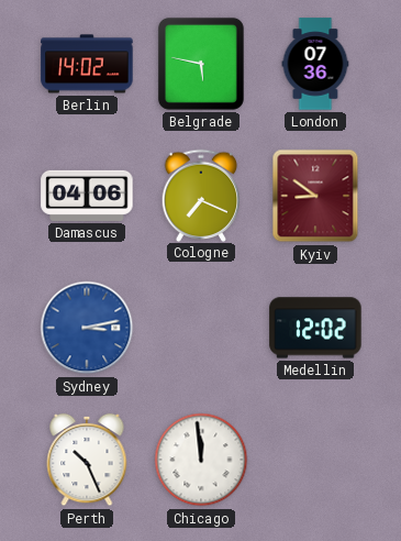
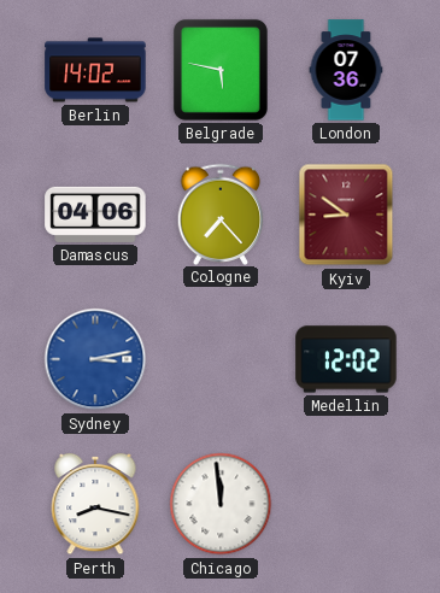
Cologne: 7:19 -> 7:23
Perth: 10:26 -> 8:17
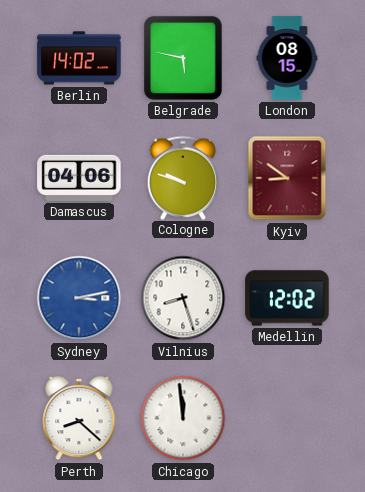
London: 07:36 -> 08:15
Cologne: 7:23 -> 9:48
Vilnius: none -> 8:27
Perth: 8:17 -> 8:22
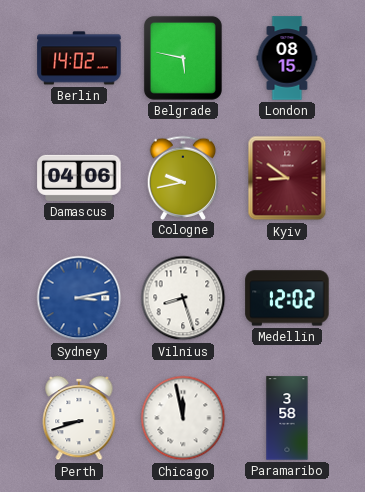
Cologne: 9:48 -> 9:43
Perth: 8:22 -> 8:42
Chicago: 11:59 -> 11:58
Paramaribo: none -> 3:58
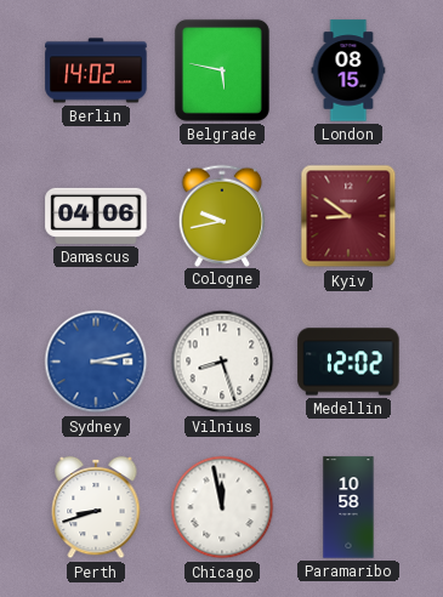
Paramaribo: 3:58 -> 10:58
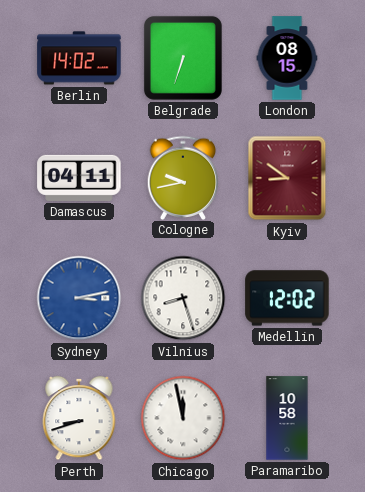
Belgrade: 5:47 -> 6:33
Damascus: 04:06 -> 04:11
